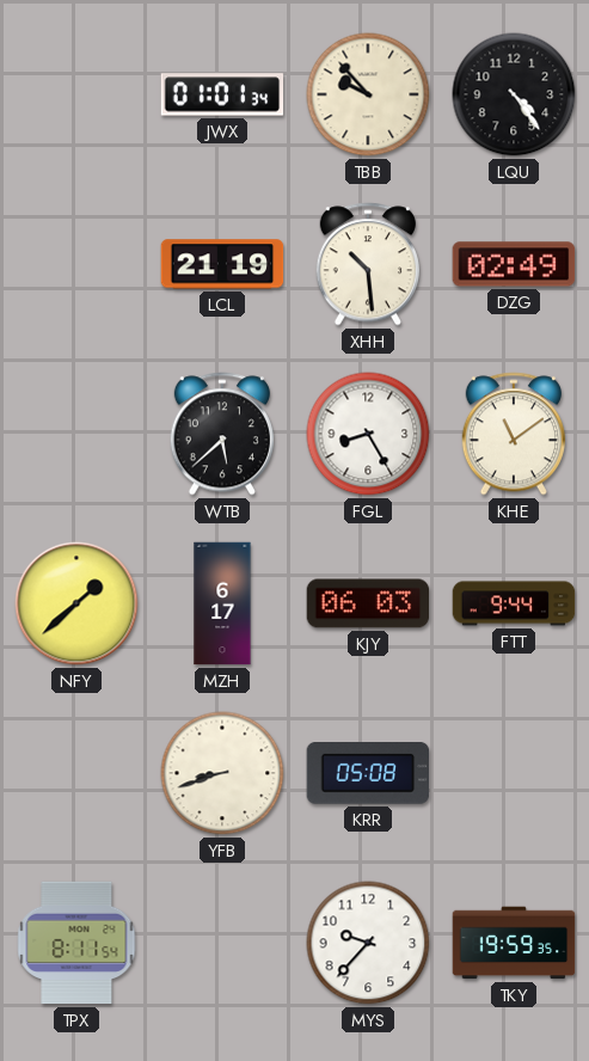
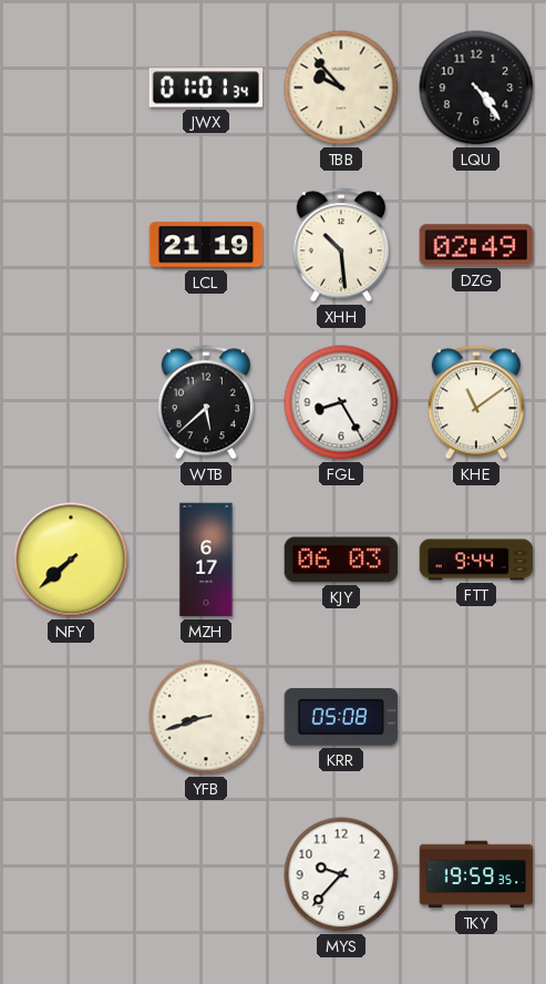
NFY: 1:38 -> 7:38
TPX: 8:11 -> none
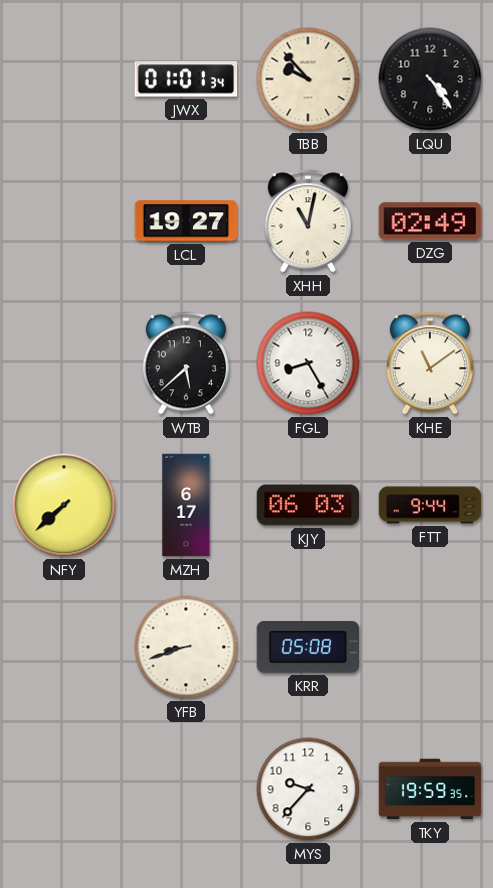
LCL: 21:19 -> 19:27
XHH: 10:29 -> 11:02
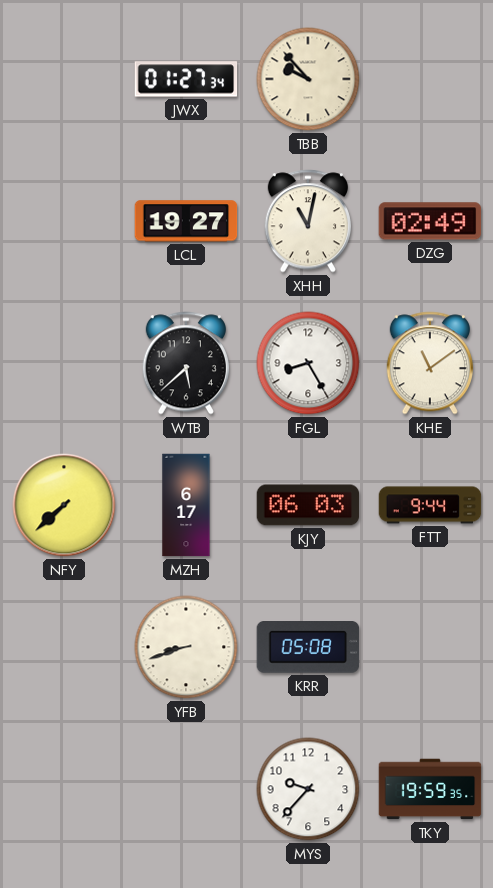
JWX: 01:01 -> 01:27
LQU: 4:24 -> none
